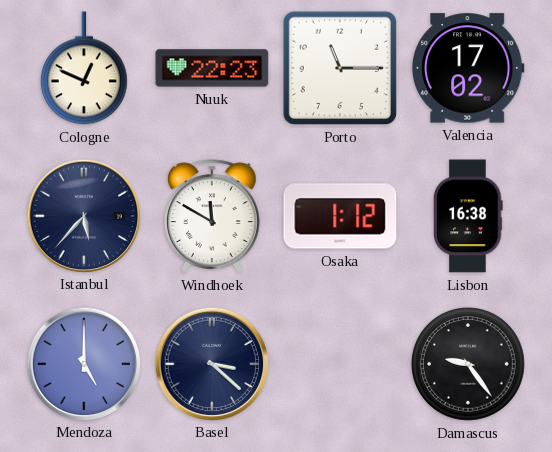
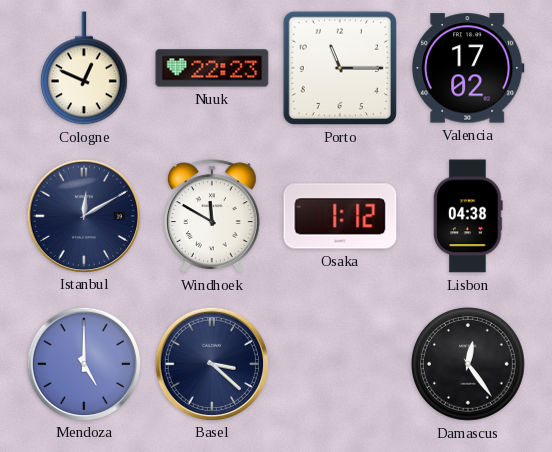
Istanbul: 5:37 -> 12:10
Lisbon: 16:38 -> 04:38
Damascus: 9:24 -> 12:24
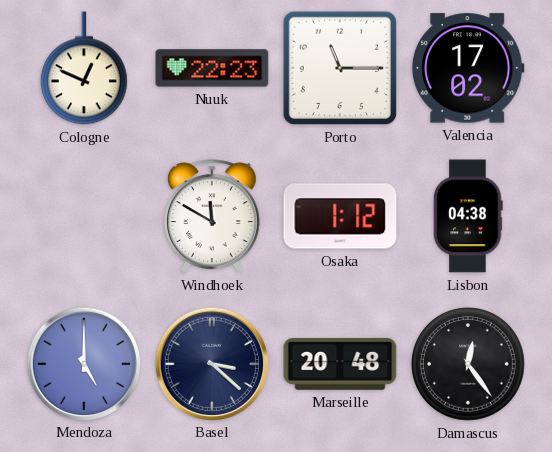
Istanbul: 12:10 -> none
Marseille: none -> 20:48
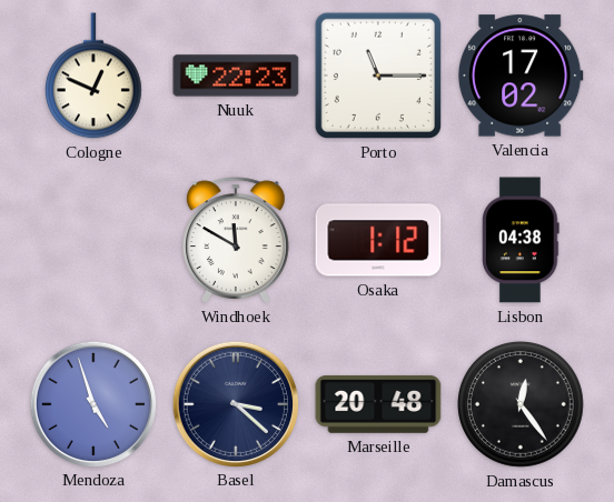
Mendoza: 5:00 -> 4:57
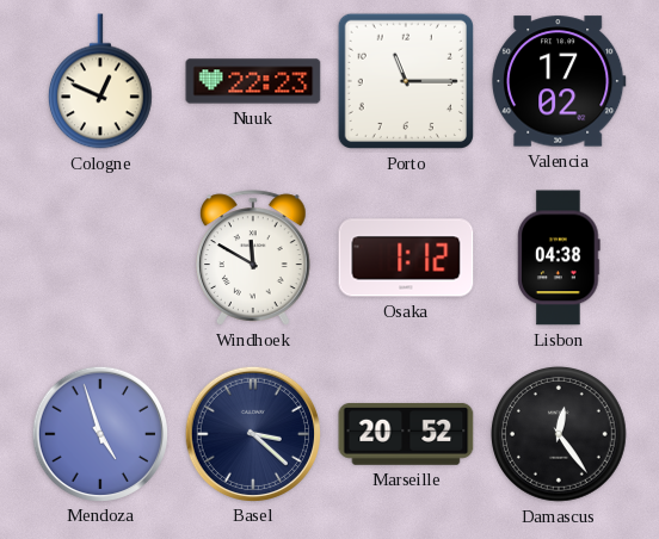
Marseille: 20:48 -> 20:52
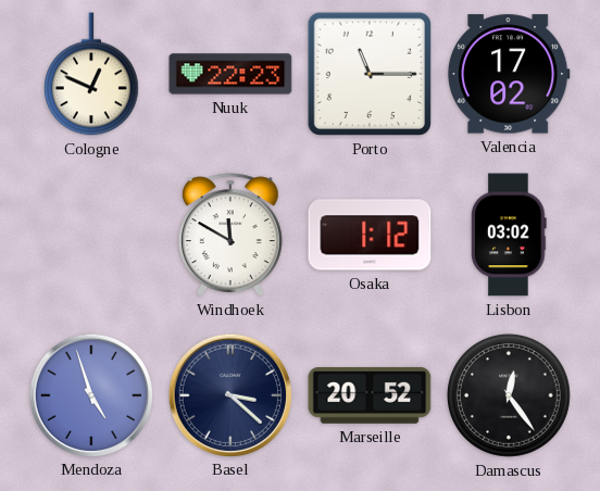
Lisbon: 04:38 -> 03:02
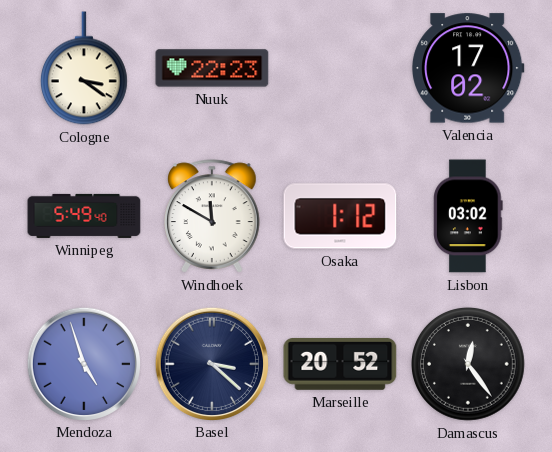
Cologne: 12:49 -> 3:21
Porto: 11:15 -> none
Winnipeg: none -> 5:49
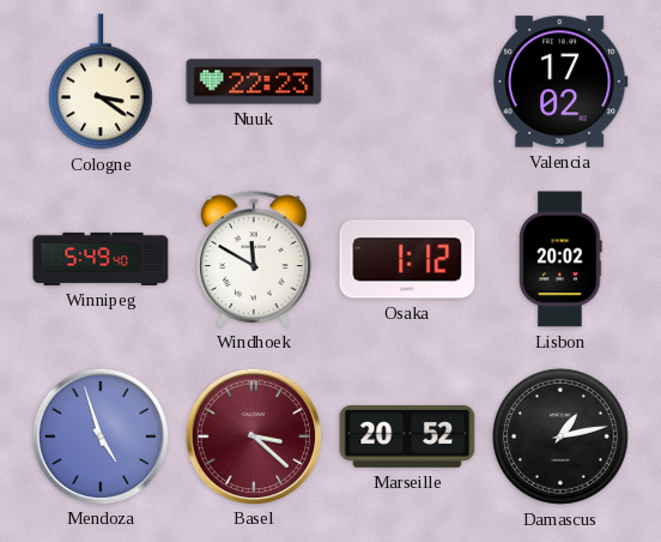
Lisbon: 03:02 -> 20:02
Basel dial: navy -> burgundy
Damascus: 12:24 -> 1:13
